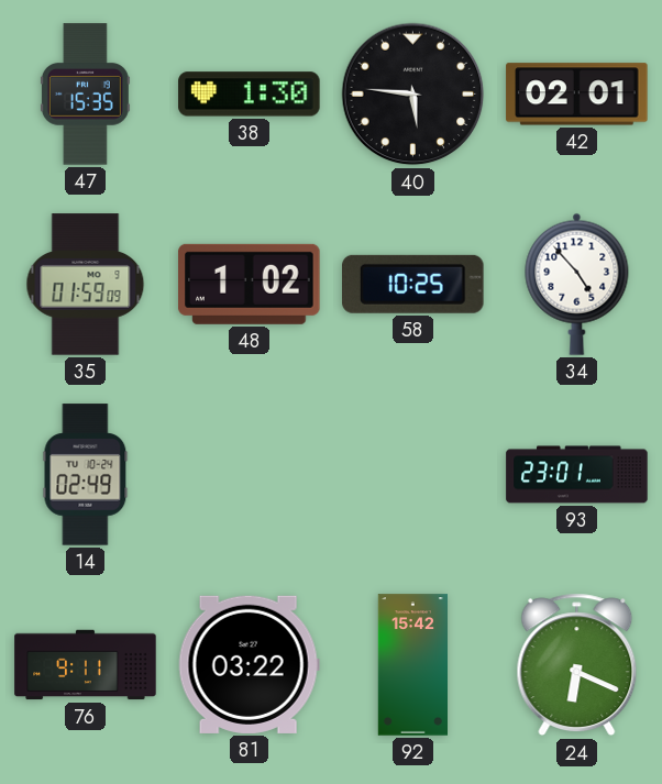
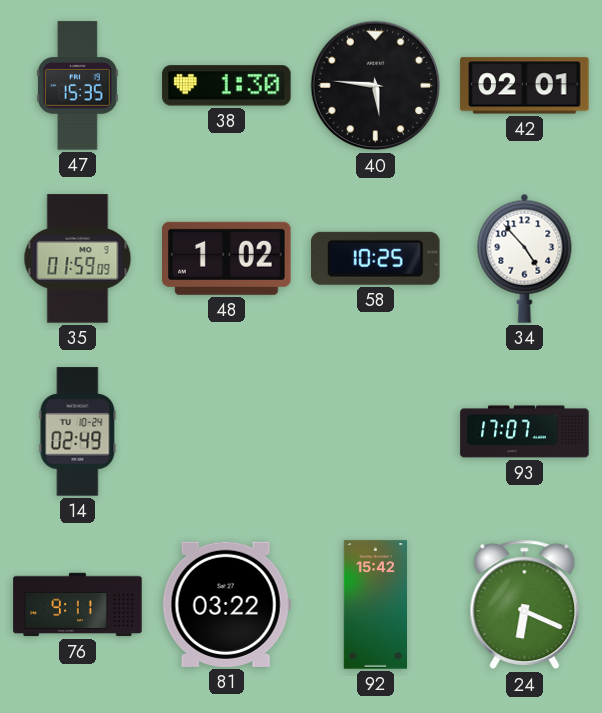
93: 23:01 -> 17:07
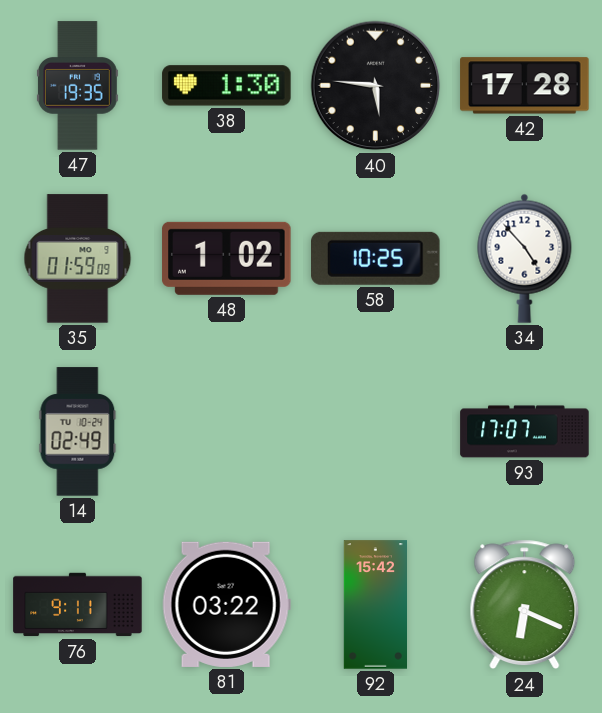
47: 15:35 -> 19:35
42: 02:01 -> 17:28
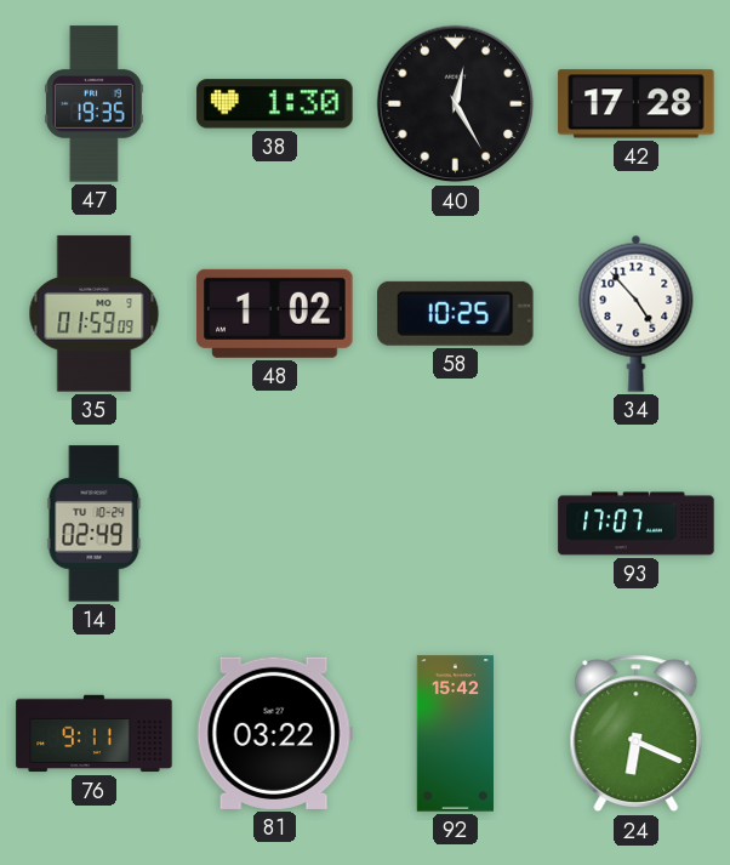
40: 5:46 -> 12:25
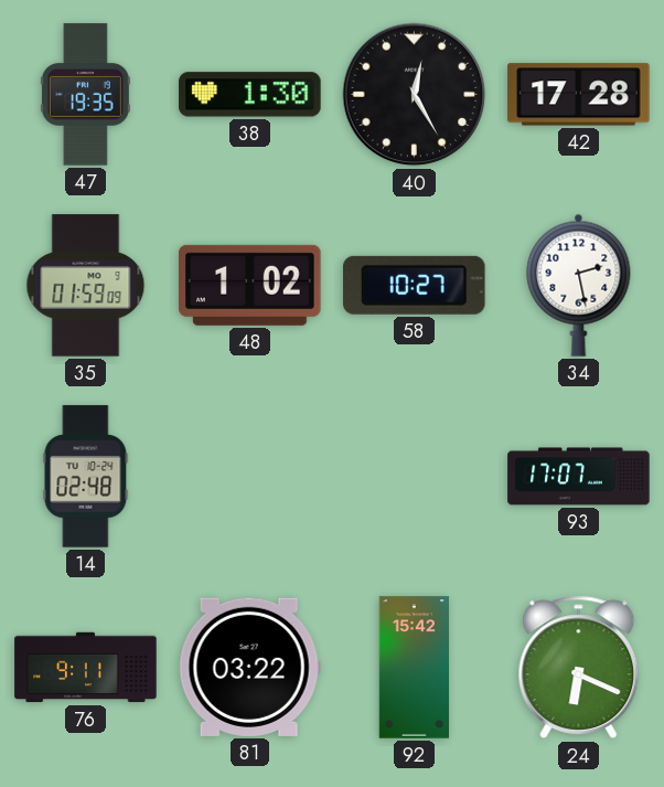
58: 10:25 -> 10:27
34: 4:53 -> 2:28
14: 02:49 -> 02:48
